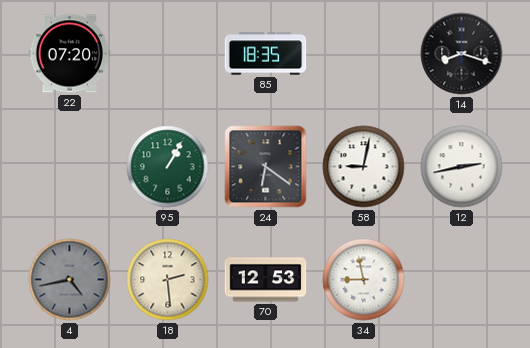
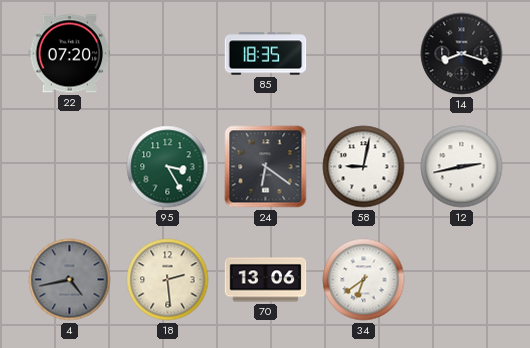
95: 1:05 -> 3:25
70: 12:53 -> 13:06
34: 8:58 -> 6:39
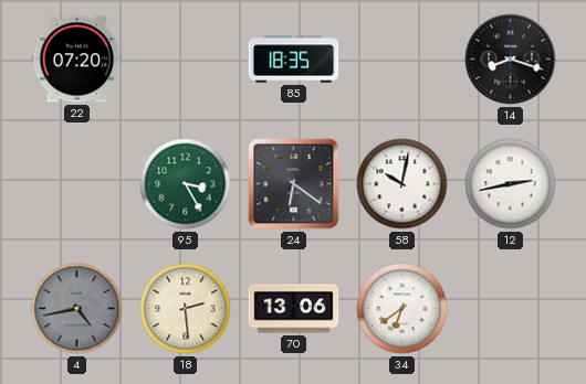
58: 9:02 -> 10:02
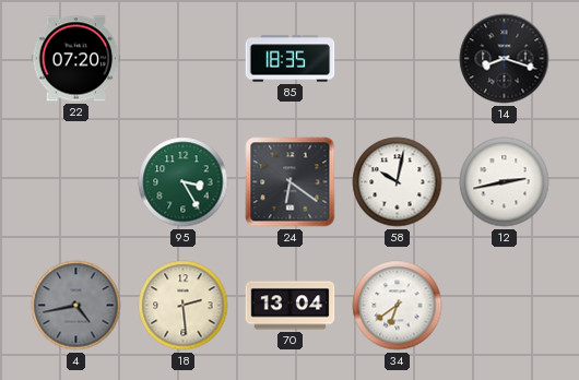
70: 13:06 -> 13:04
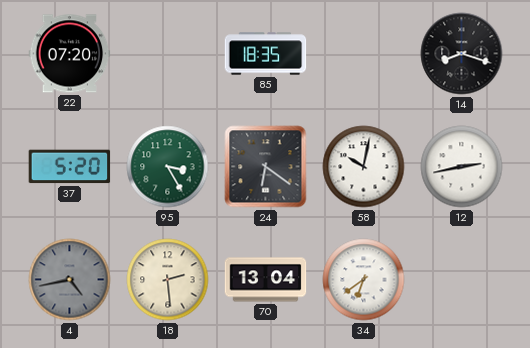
37: none -> 5:20
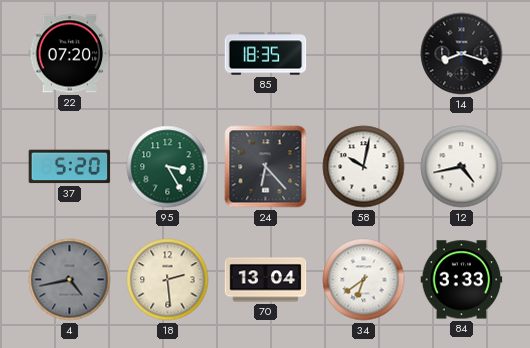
24: 6:21 -> 6:23
12: 2:43 -> 4:43
84: none -> 3:33
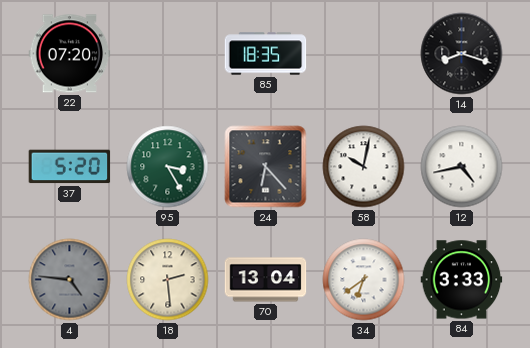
4: 4:43 -> 4:46
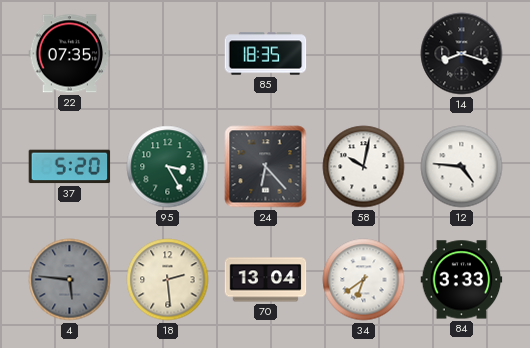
22: 07:20 -> 07:35
12: 4:43 -> 4:46
4: 4:46 -> 5:46
